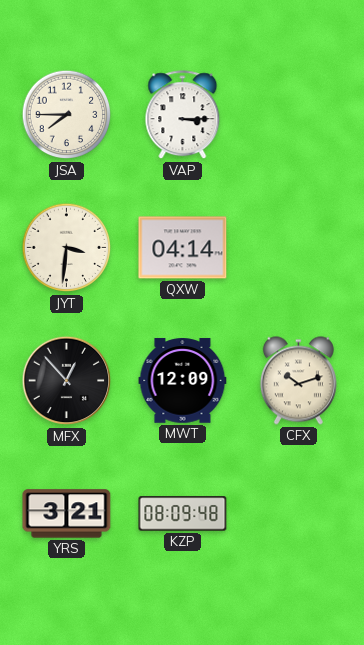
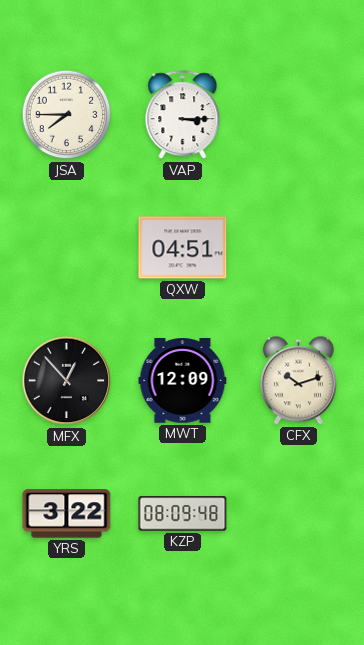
JYT: 3:31 -> none
QXW: 04:14 -> 04:51
YRS: 3:21 -> 3:22
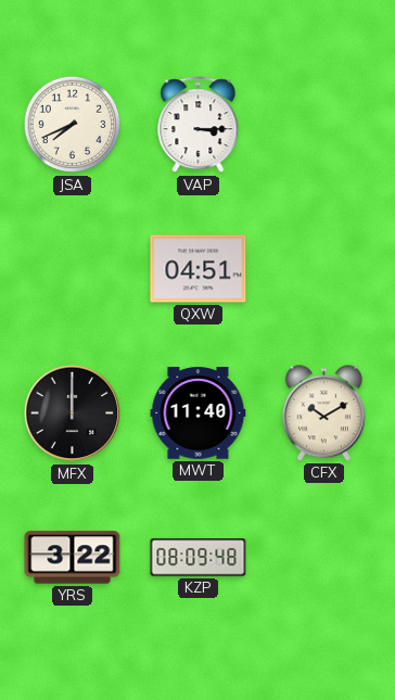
JSA: 7:45 -> 7:41
MFX: 12:53 -> 12:00
MWT: 12:09 -> 11:40
CFX: 10:12 -> 10:10
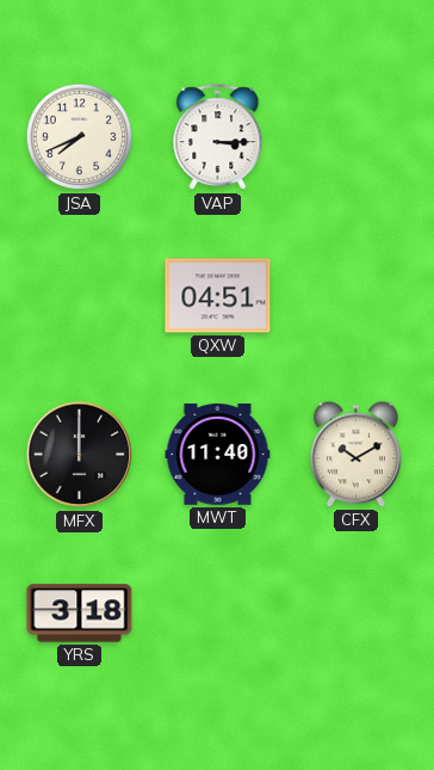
YRS: 3:22 -> 3:18
KZP: 08:09 -> none
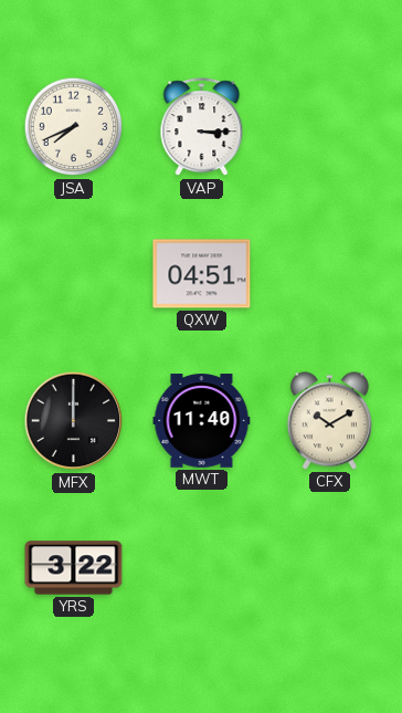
YRS: 3:18 -> 3:22
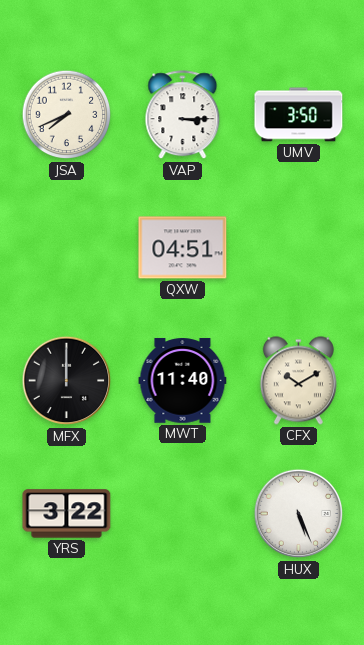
UMV: none -> 3:50
HUX: none -> 5:26
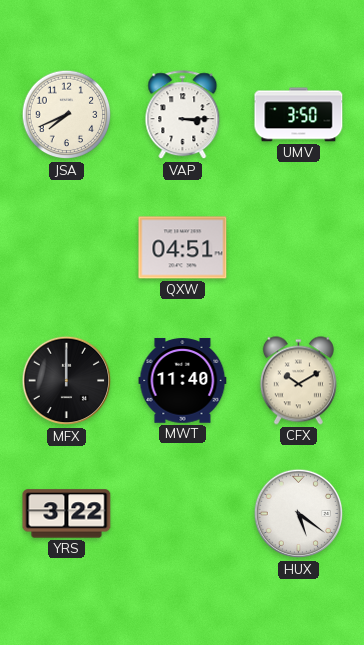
HUX: 5:26 -> 5:21
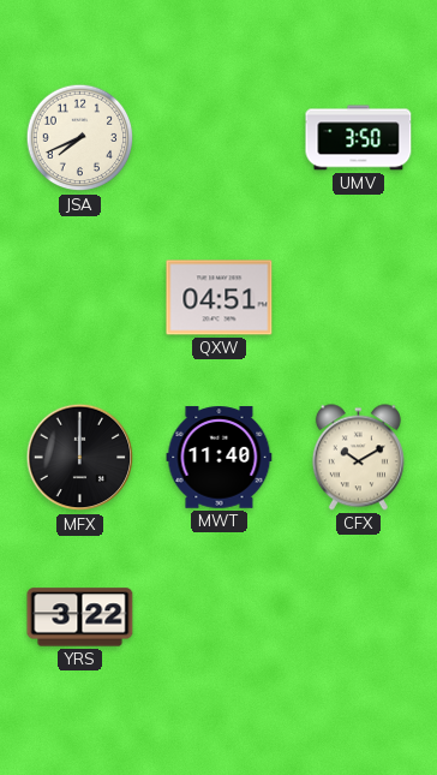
VAP: 3:15 -> none
HUX: 5:21 -> none
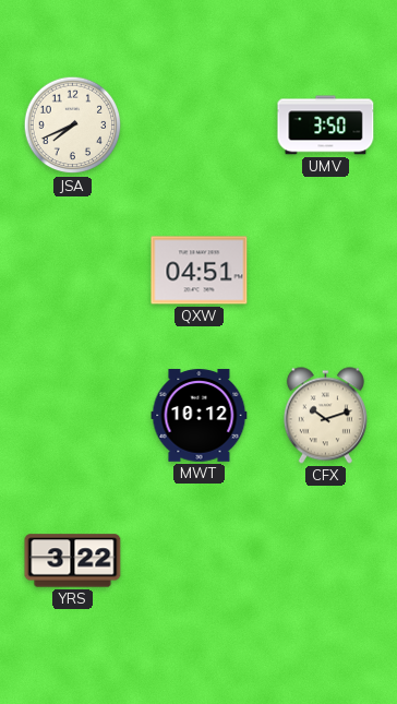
MFX: 12:00 -> none
MWT: 11:40 -> 10:12
CFX: 10:10 -> 10:12
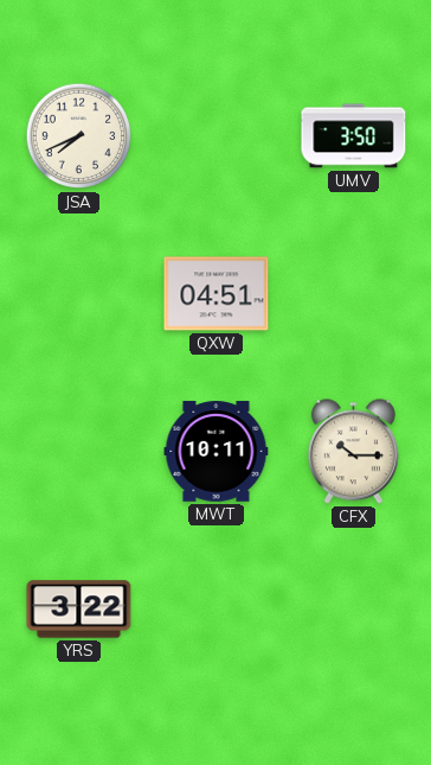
MWT: 10:12 -> 10:11
CFX: 10:12 -> 10:15
